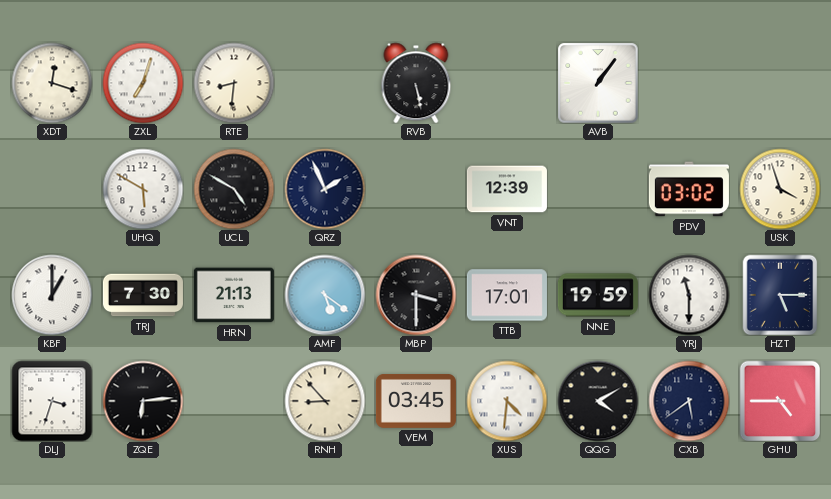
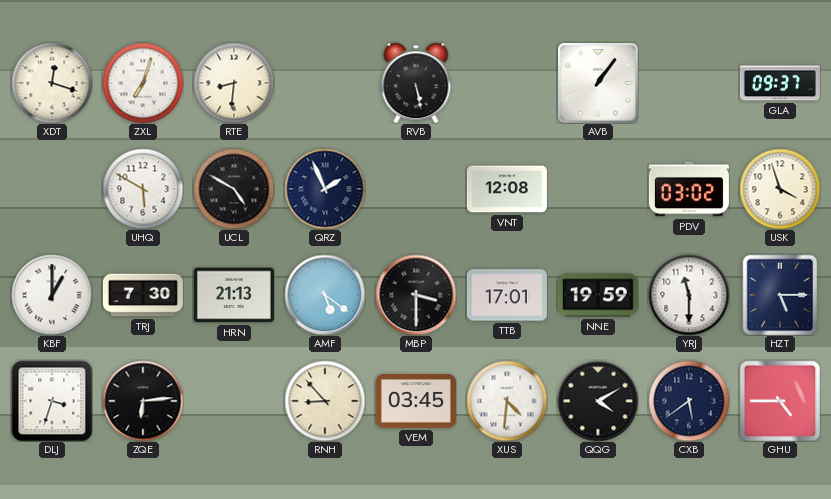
GLA: none -> 09:37
VNT: 12:39 -> 12:08
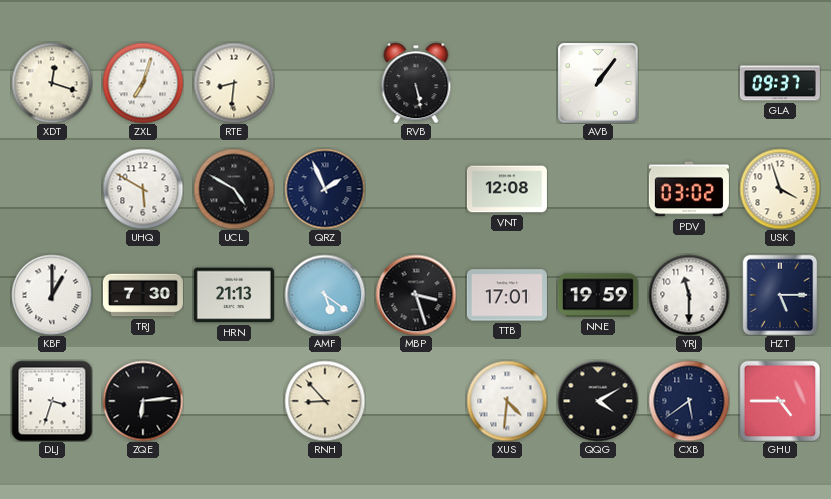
MBP: 3:30 -> 3:27
VEM: 03:45 -> none
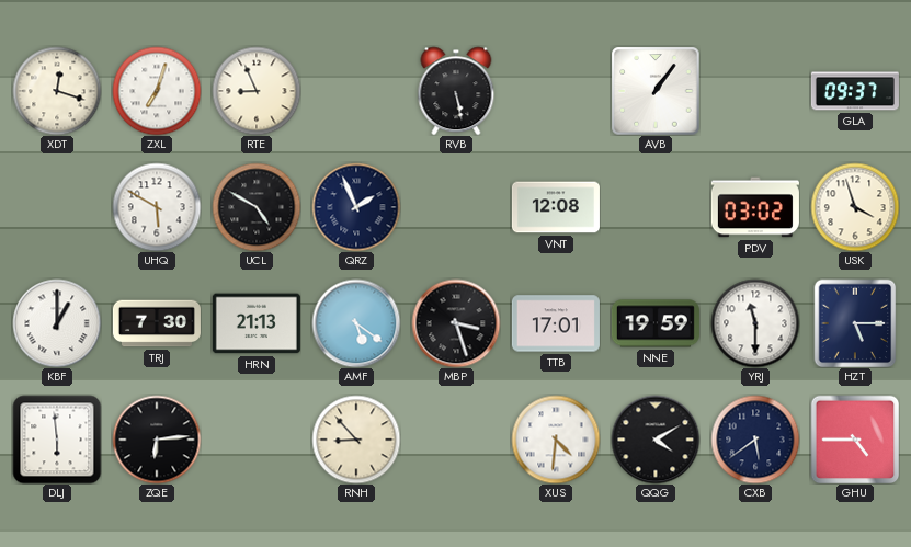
RTE: 8:31 -> 8:56
DLJ: 3:33 -> 5:59
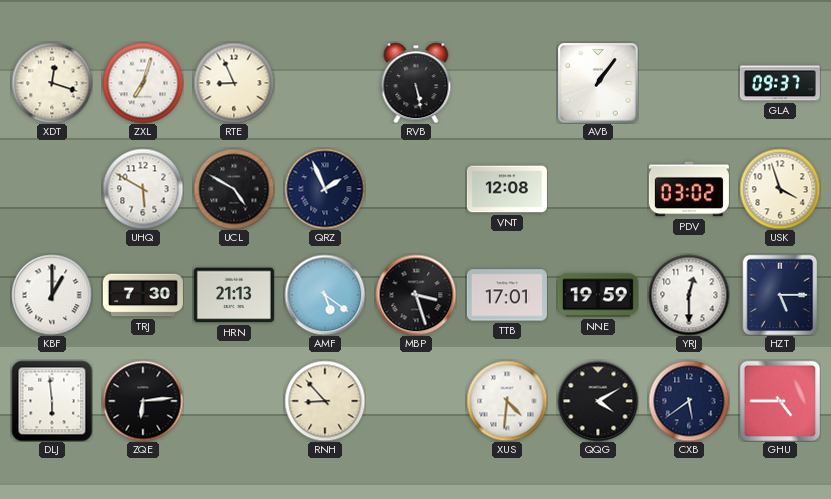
YRJ: 11:30 -> 12:30
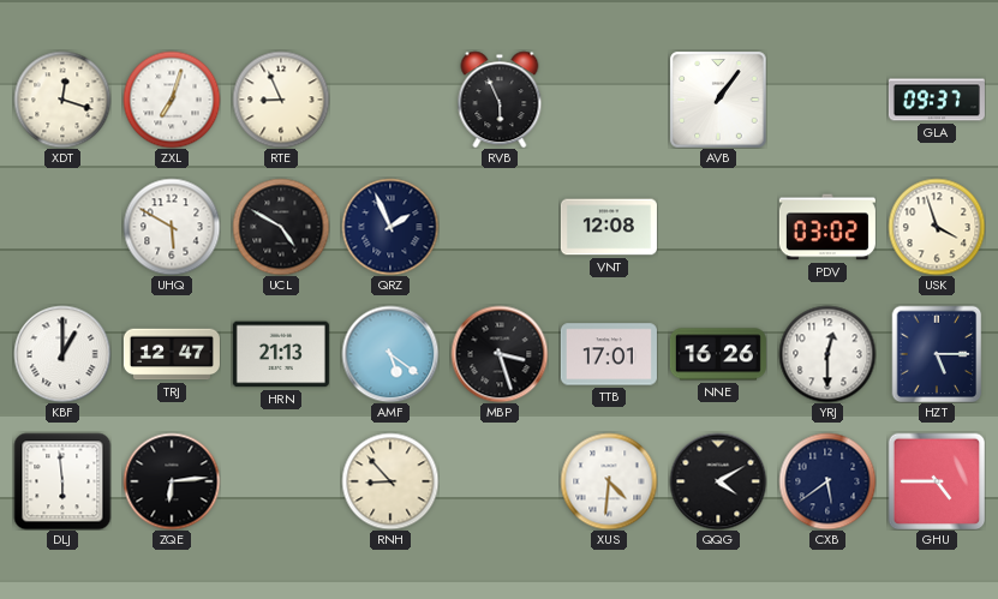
RVB: 5:28 -> 5:56
TRJ: 7:30 -> 12:47
NNE: 19:59 -> 16:26
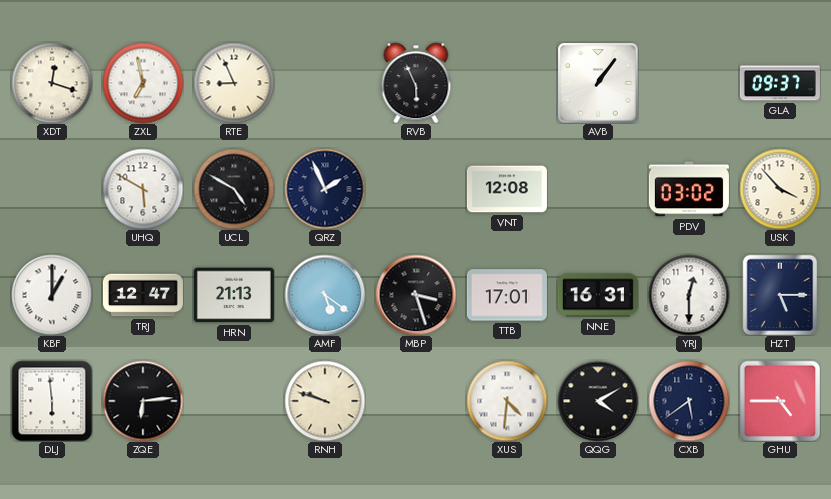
ZXL: 7:03 -> 6:58
USK: 3:57 -> 3:53
NNE: 16:26 -> 16:31
RNH: 8:53 -> 9:48
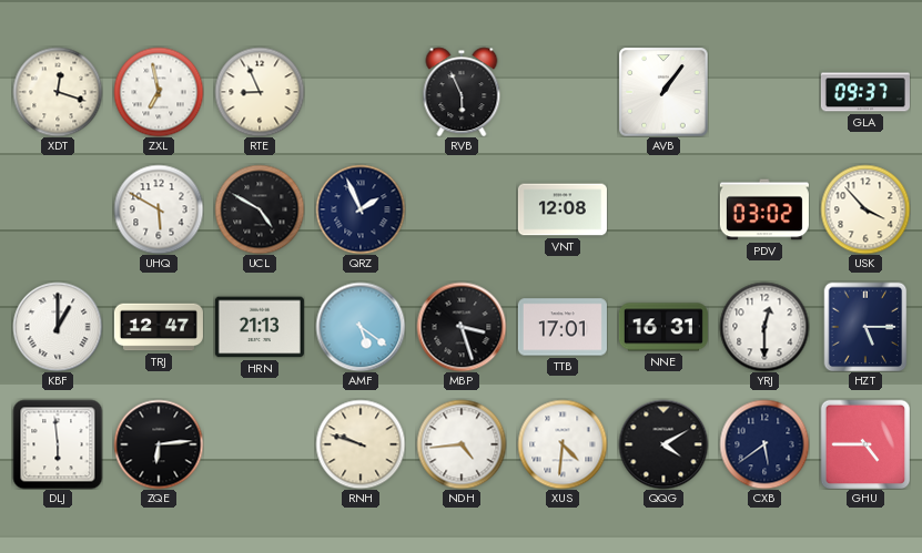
NDH: none -> 4:44
